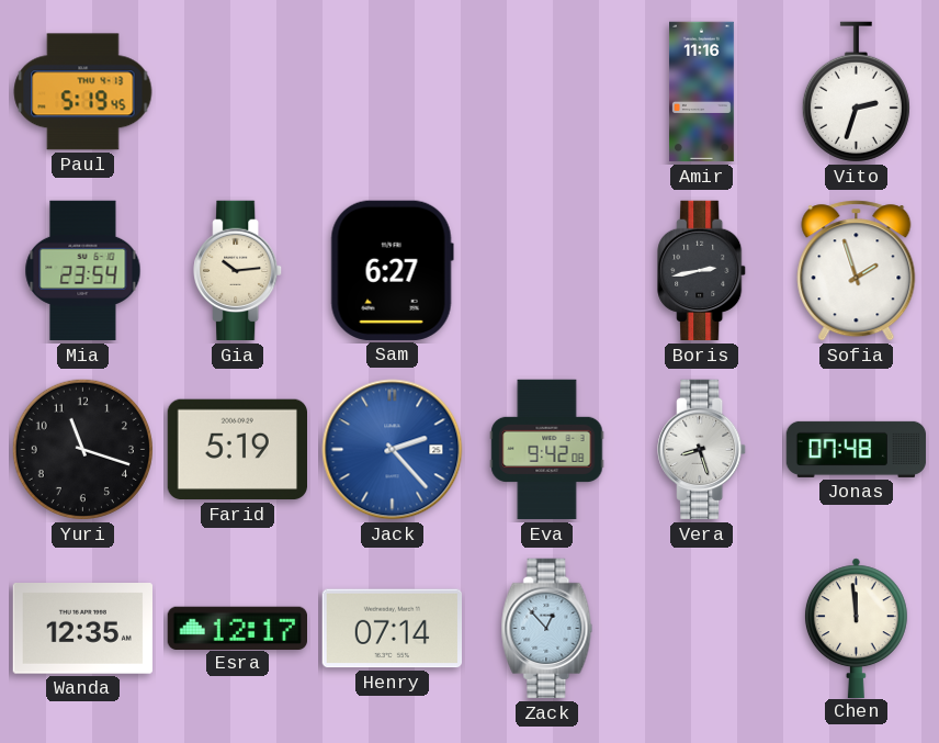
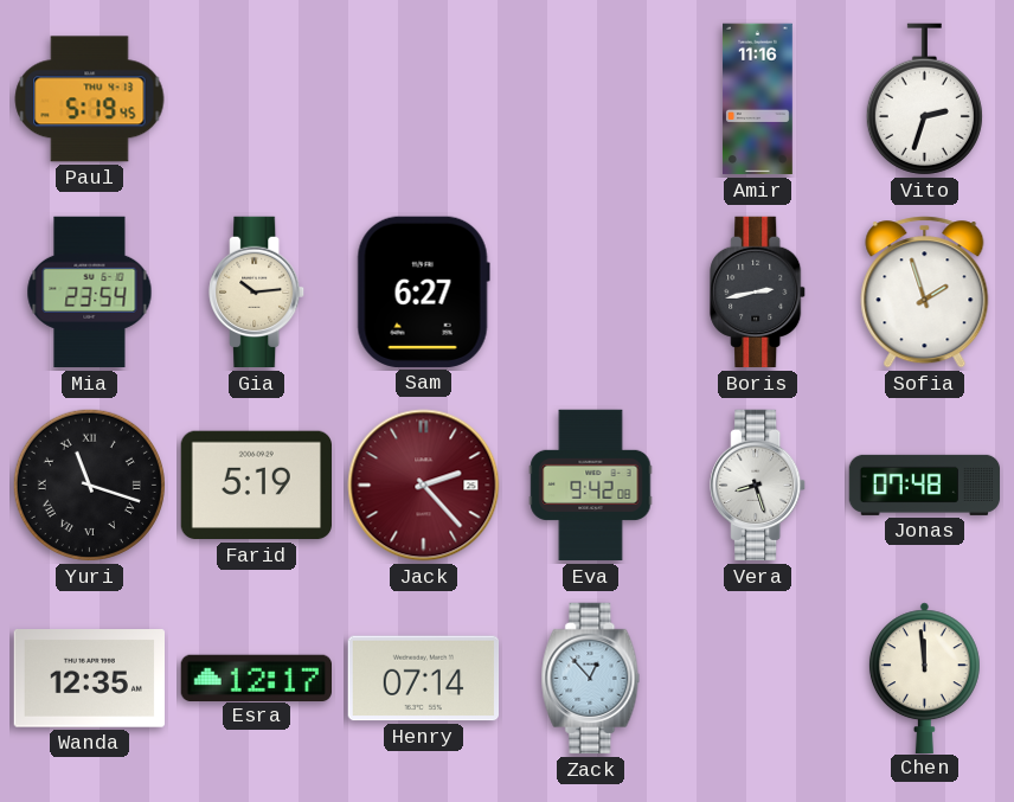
Yuri numerals: Arabic -> Roman
Jack dial: blue -> burgundy
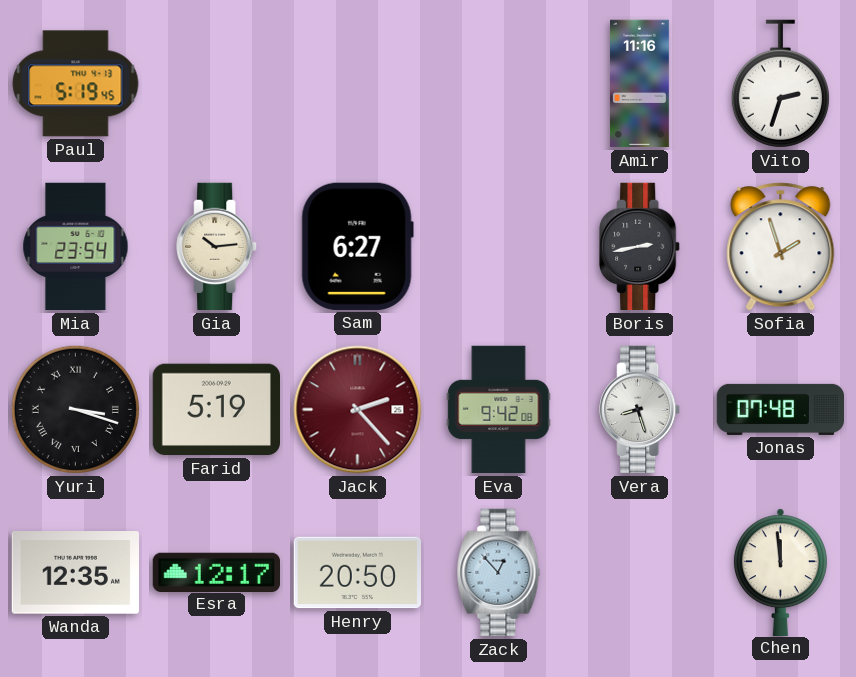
Yuri: 11:18 -> 3:18
Henry: 07:14 -> 20:50
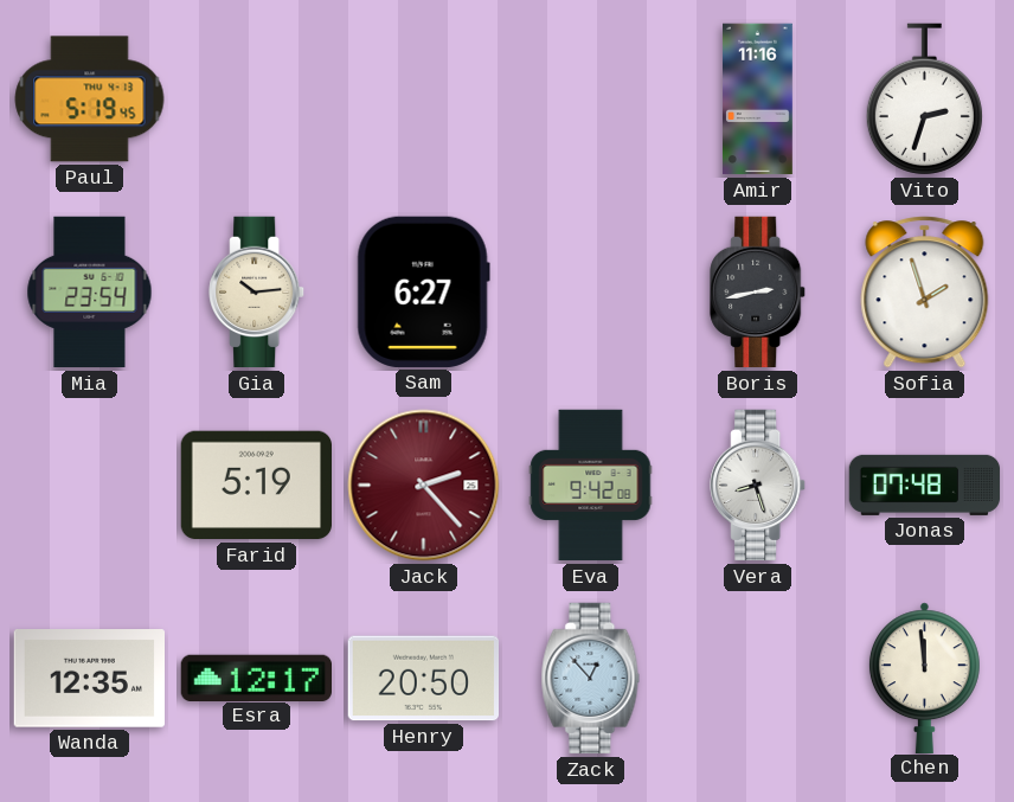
Yuri: 3:18 -> none
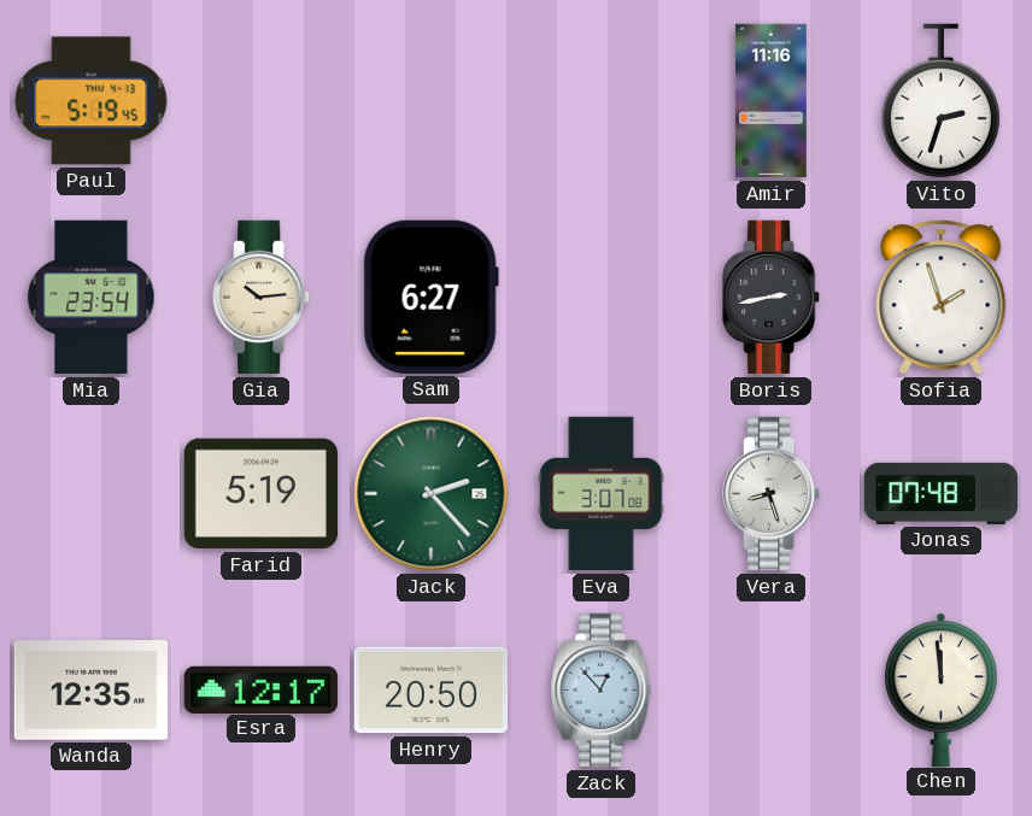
Jack dial: burgundy -> green
Eva: 9:42 -> 3:07
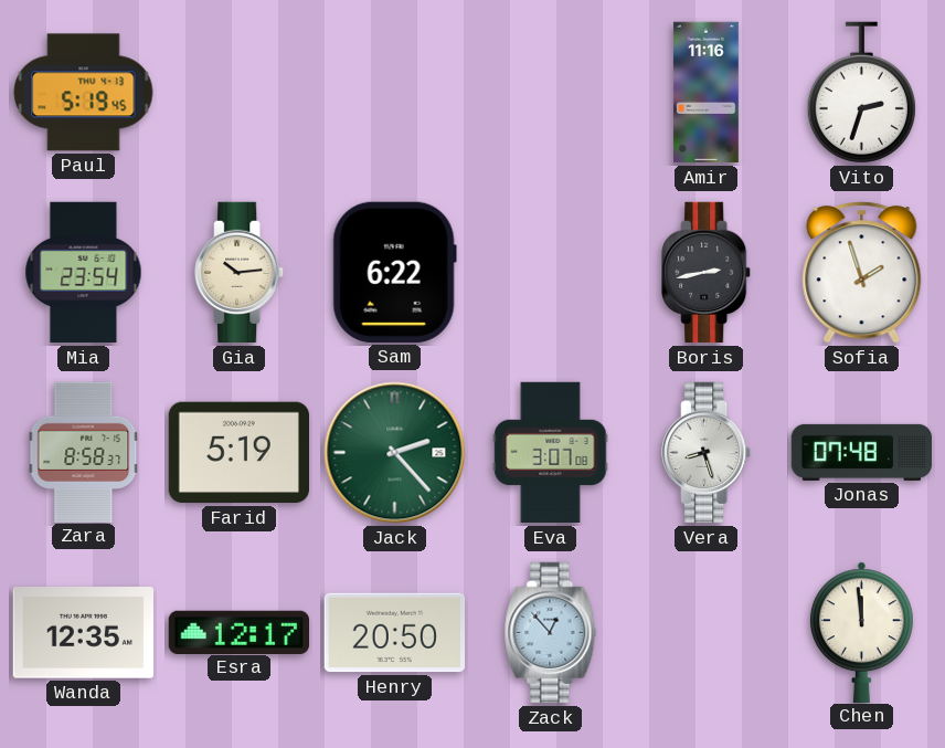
Sam: 6:27 -> 6:22
Zara: none -> 8:58
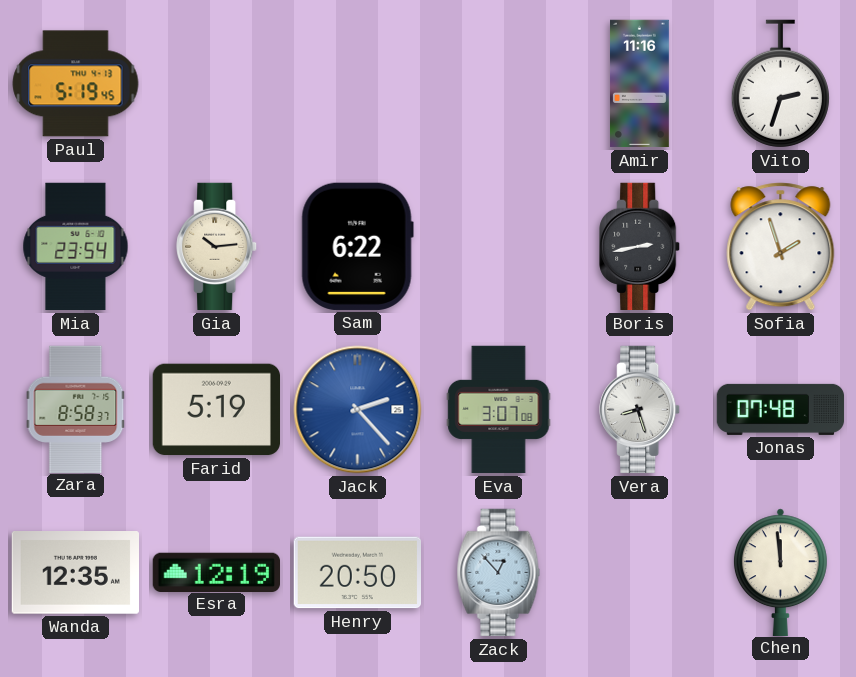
Jack dial: green -> blue
Esra: 12:17 -> 12:19
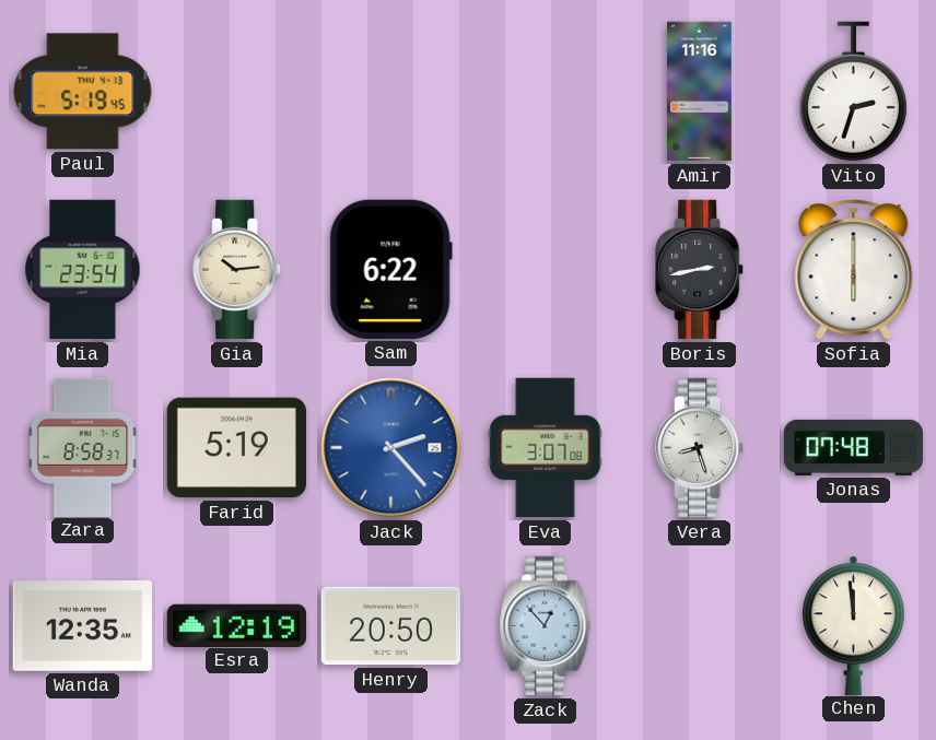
Sofia: 1:57 -> 6:00
